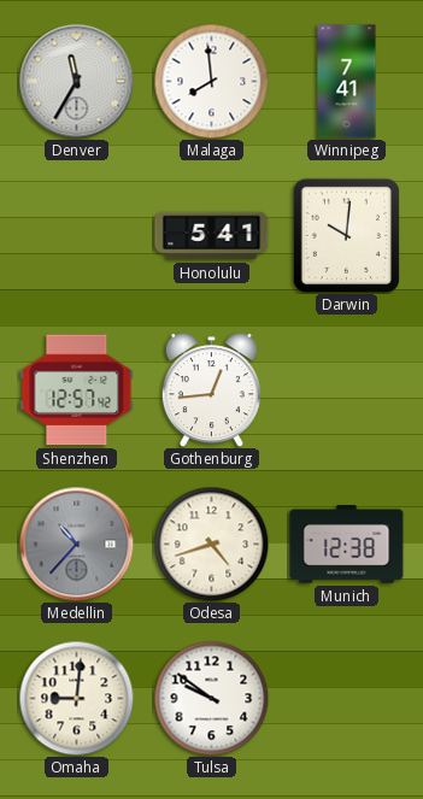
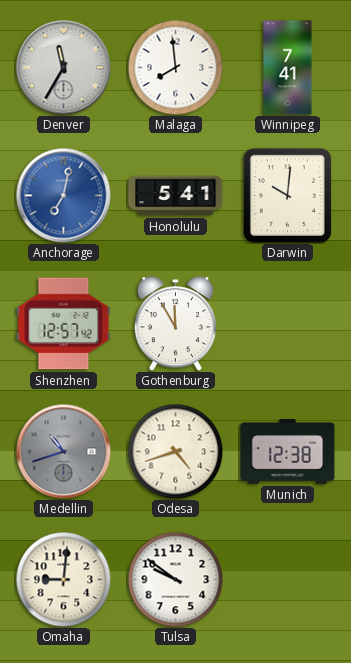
Anchorage: none -> 7:02
Gothenburg: 12:44 -> 11:55
Medellin: 10:37 -> 10:42
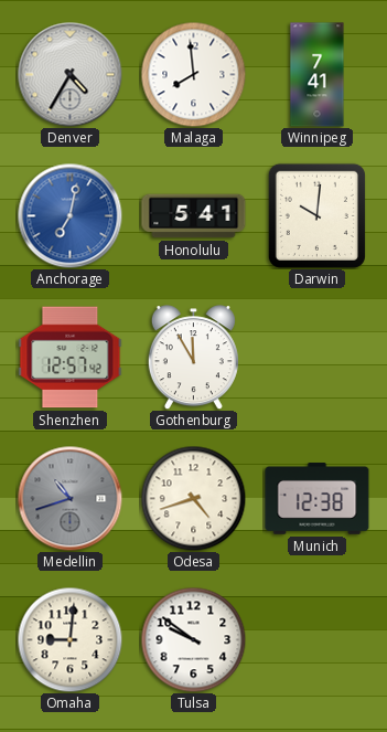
Denver: 11:35 -> 4:35
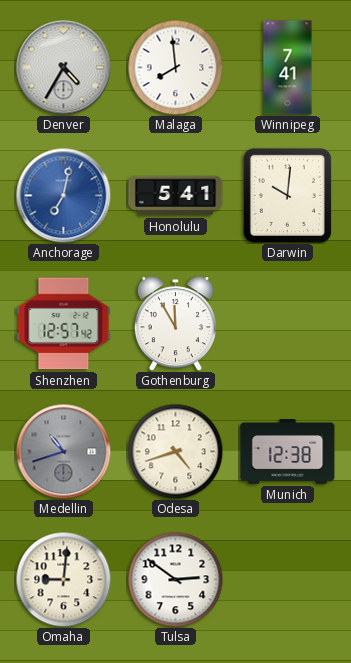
Tulsa: 9:51 -> 2:51
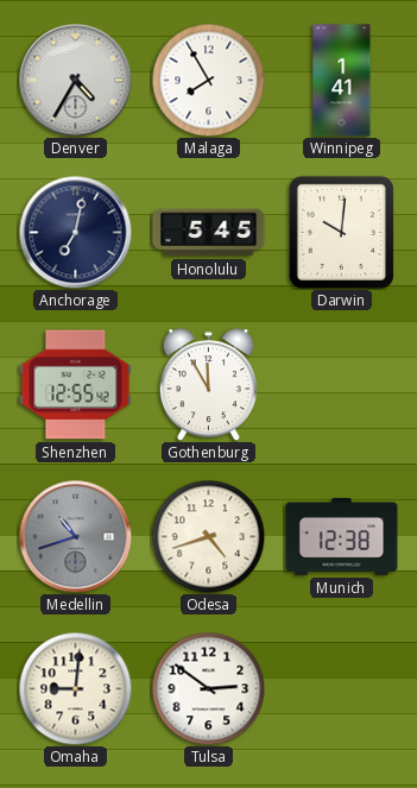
Malaga: 7:59 -> 7:55
Winnipeg: 7:41 -> 1:41
Anchorage dial: blue -> navy
Honolulu: 5:41 -> 5:45
Shenzhen: 12:57 -> 12:55
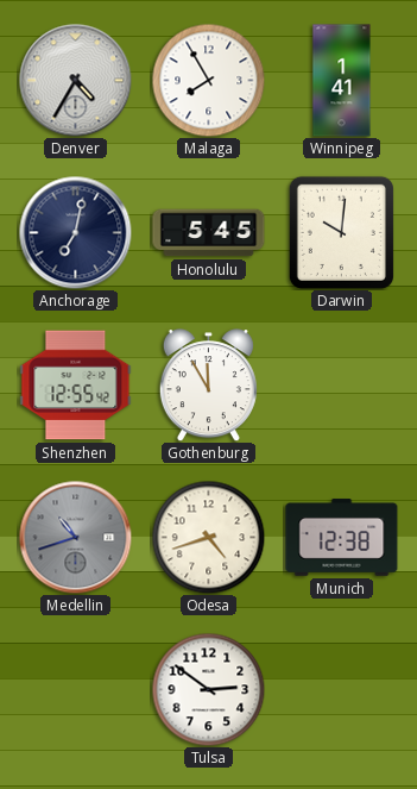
Omaha: 9:01 -> none
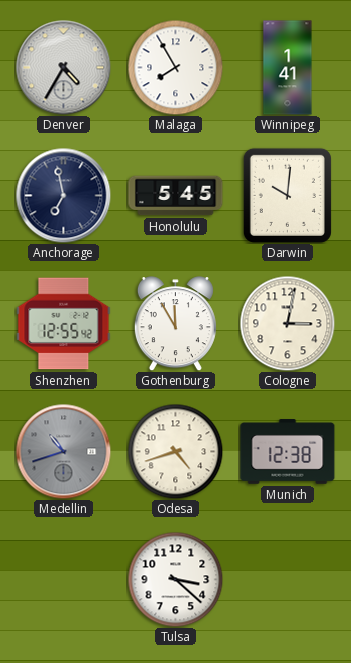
Anchorage: 7:02 -> 6:58
Cologne: none -> 3:02
Tulsa: 2:51 -> 3:22
